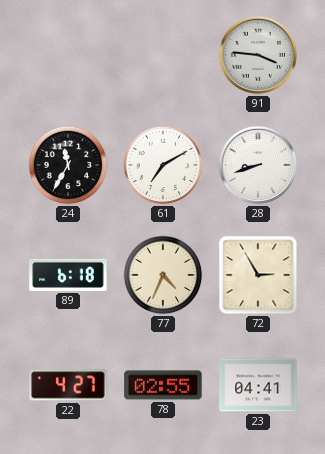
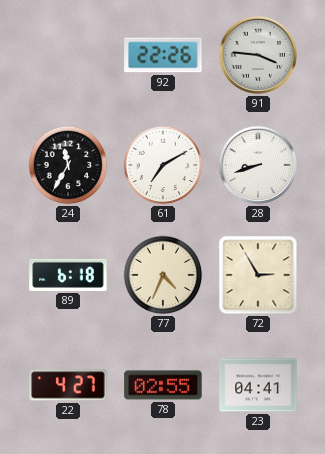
92: none -> 22:26
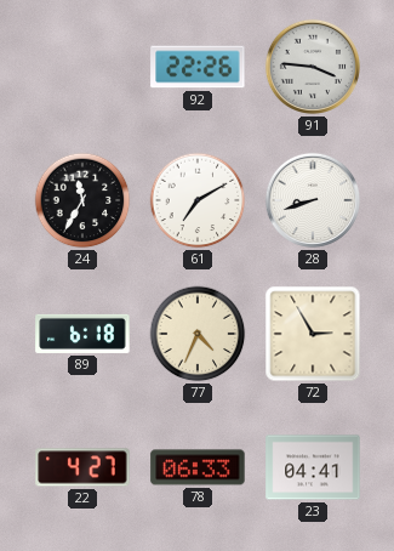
78: 02:55 -> 06:33
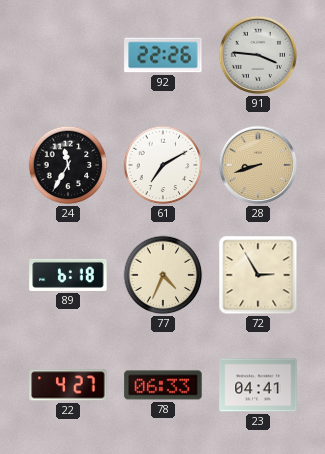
28 dial: white -> champagne
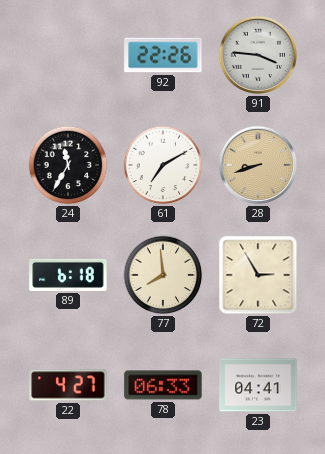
77: 4:34 -> 7:59
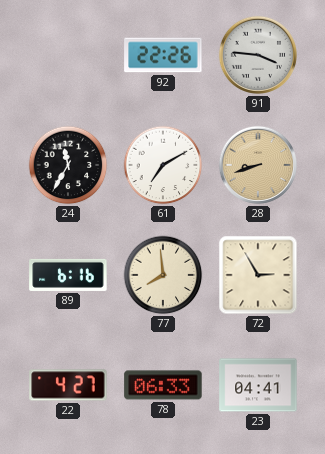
89: 6:18 -> 6:16
